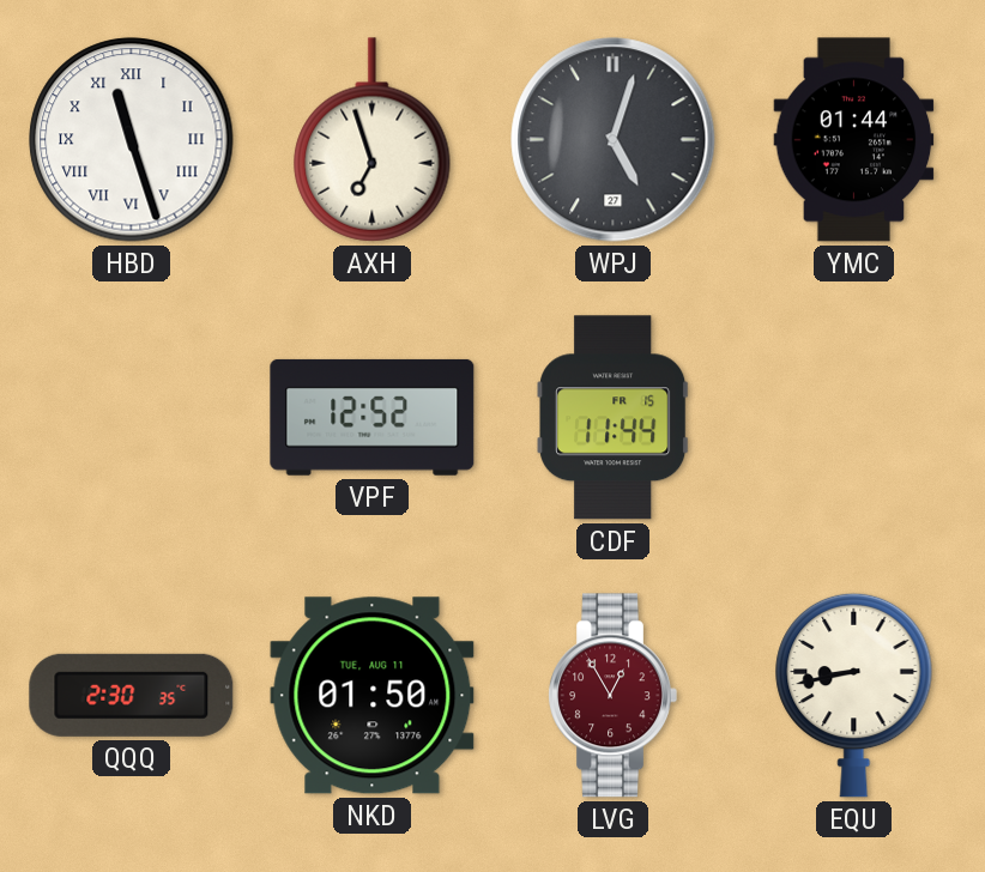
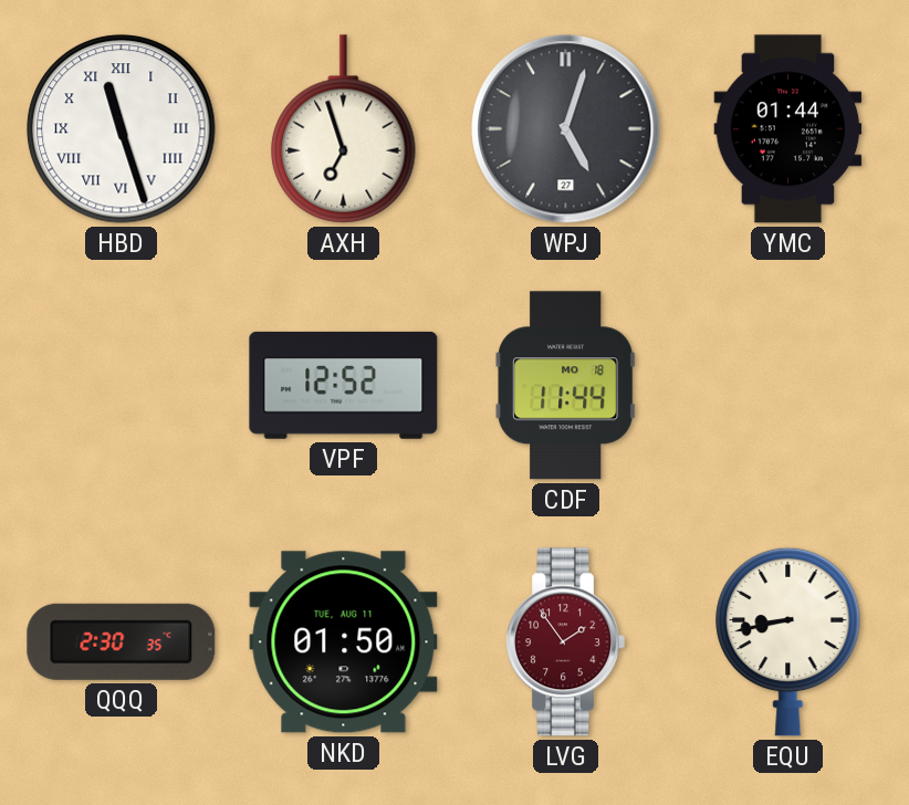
CDF date: FR 15 -> MO 18
LVG: 12:55 -> 1:54
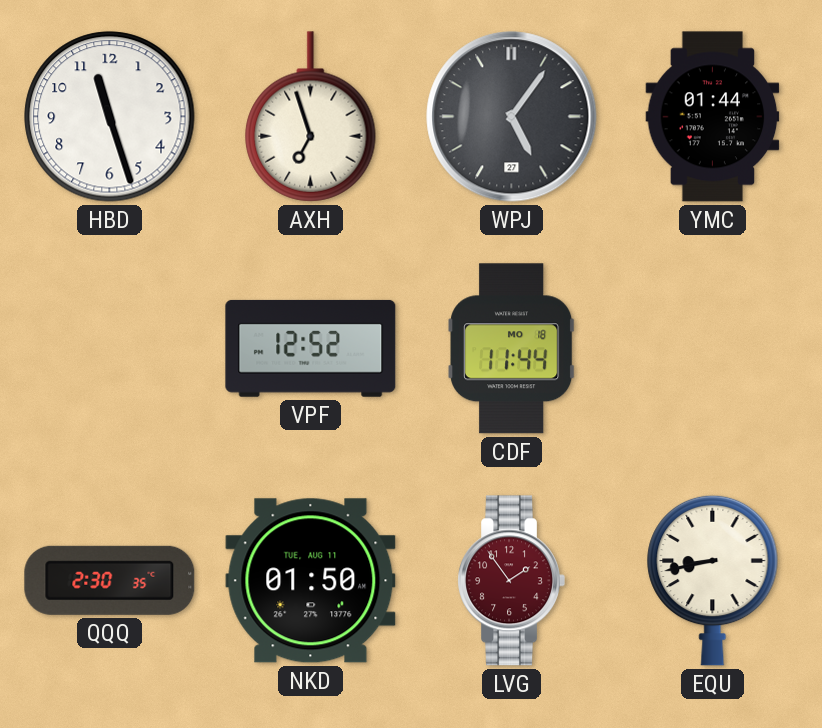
HBD numerals: Roman -> Arabic
WPJ: 5:03 -> 5:06
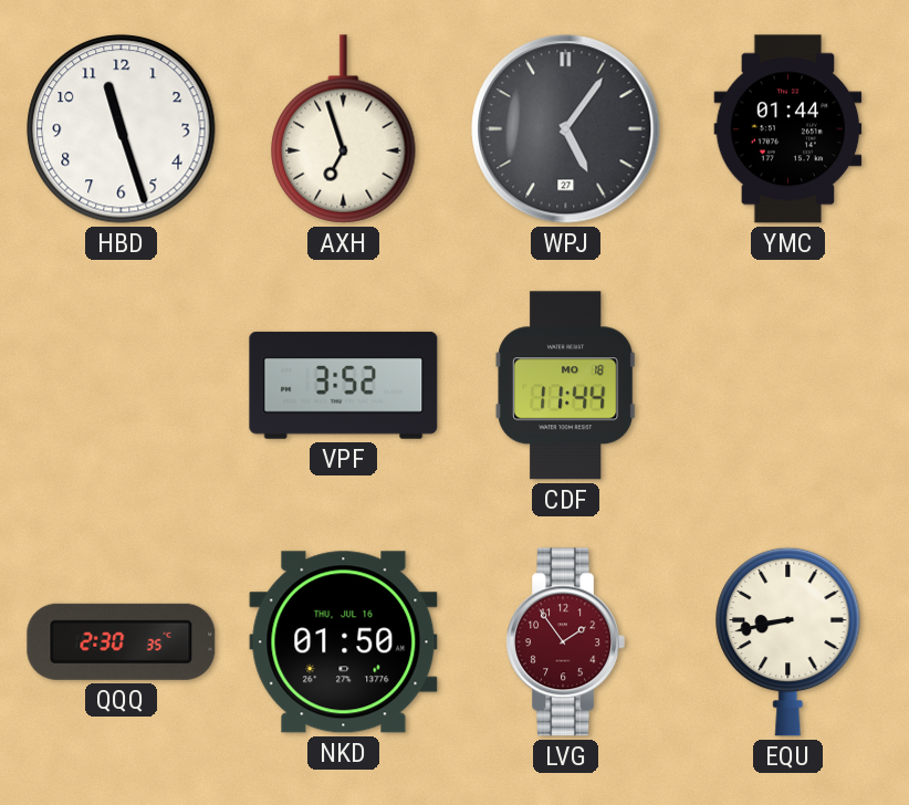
VPF: 12:52 -> 3:52
NKD date: TUE, AUG 11 -> THU, JUL 16
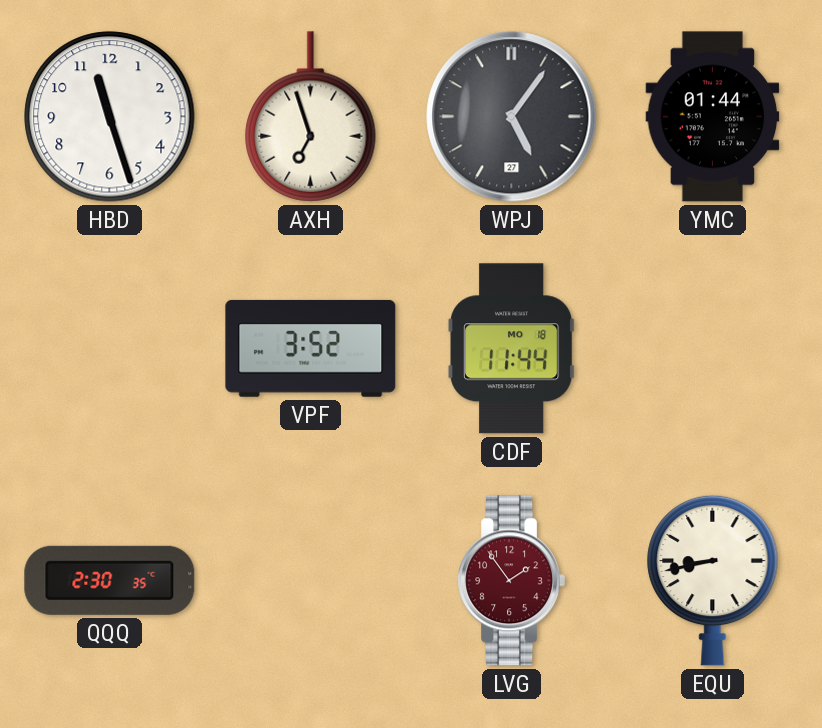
NKD: 01:50 -> none
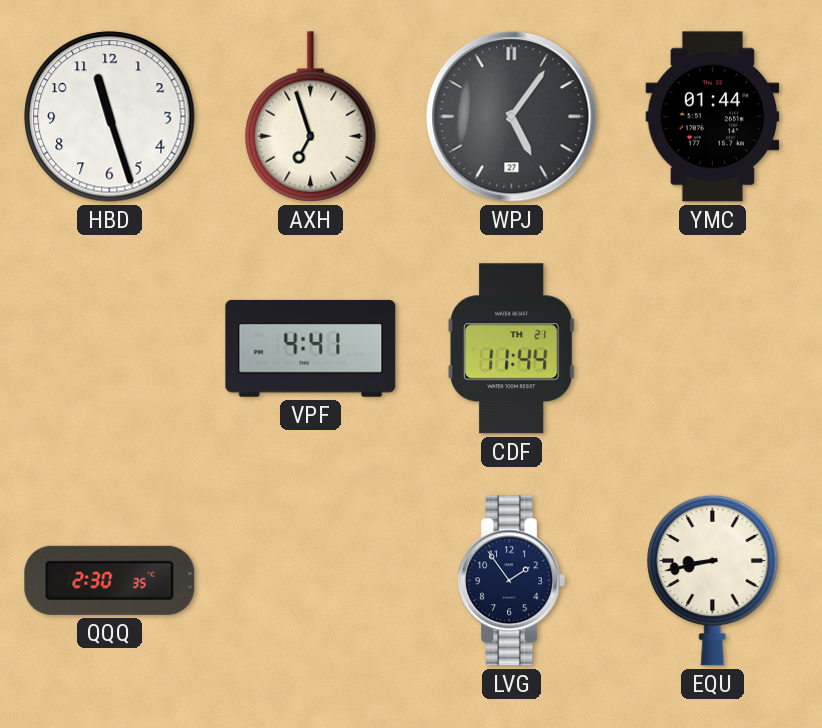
VPF: 3:52 -> 4:41
CDF date: MO 18 -> TH 21
LVG dial: burgundy -> navy
